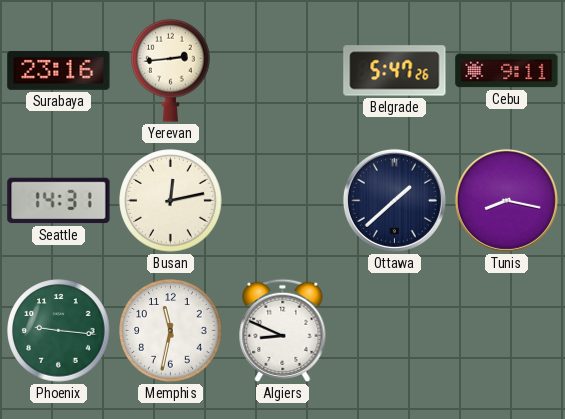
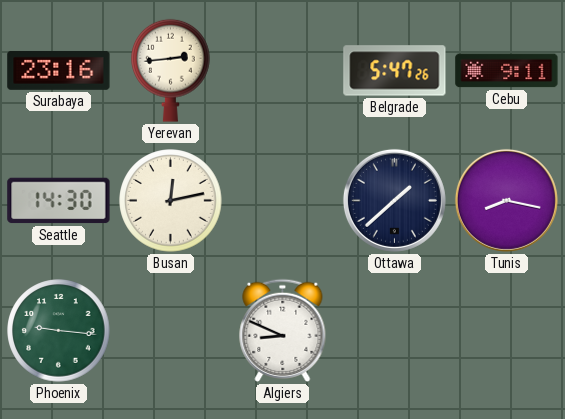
Seattle: 14:31 -> 14:30
Memphis: 11:32 -> none
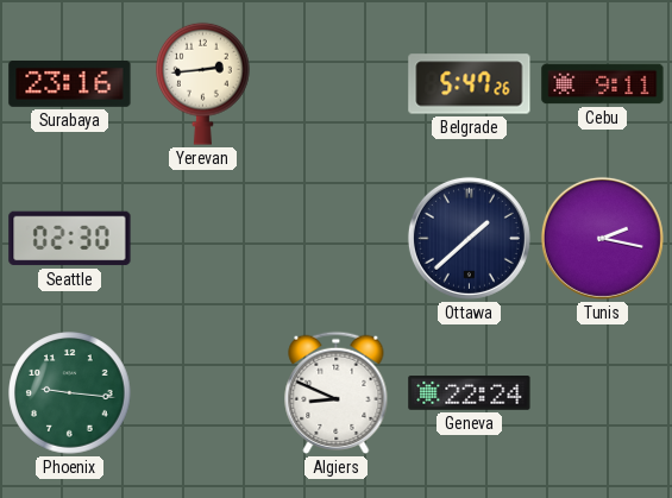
Seattle: 14:30 -> 02:30
Busan: 12:13 -> none
Tunis: 8:17 -> 2:17
Geneva: none -> 22:24
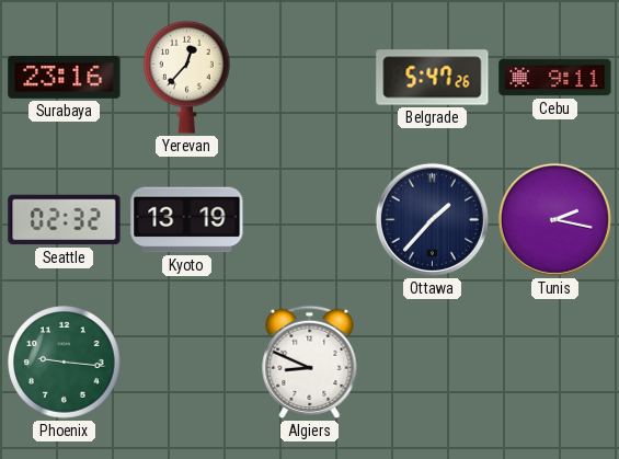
Yerevan: 2:44 -> 12:37
Seattle: 02:30 -> 02:32
Kyoto: none -> 13:19
Ottawa: 1:38 -> 1:37
Geneva: 22:24 -> none
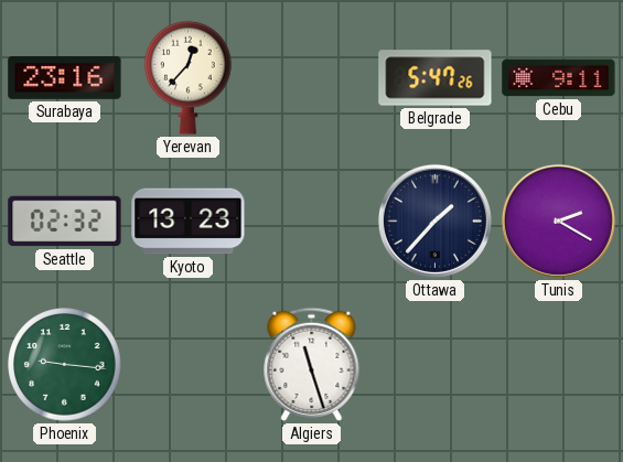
Kyoto: 13:19 -> 13:23
Tunis: 2:17 -> 2:20
Algiers: 8:49 -> 11:27
